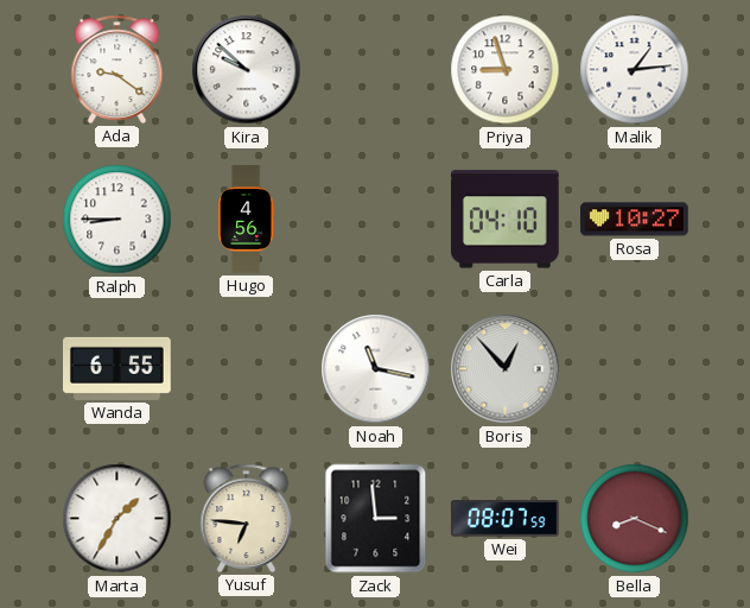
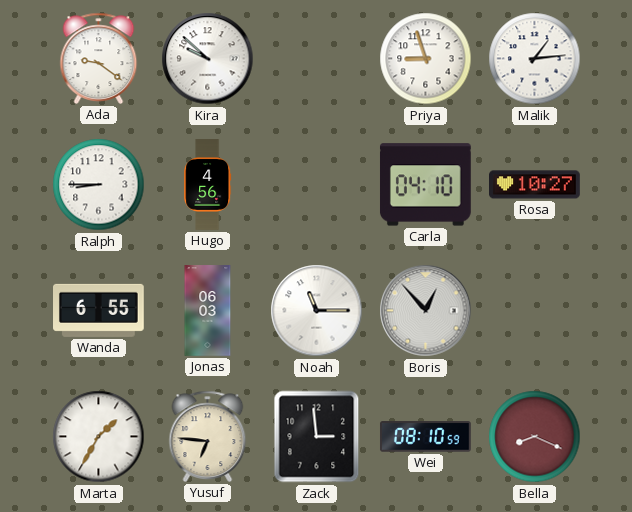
Jonas: none -> 06:03
Noah: 11:17 -> 11:15
Wei: 08:07 -> 08:10
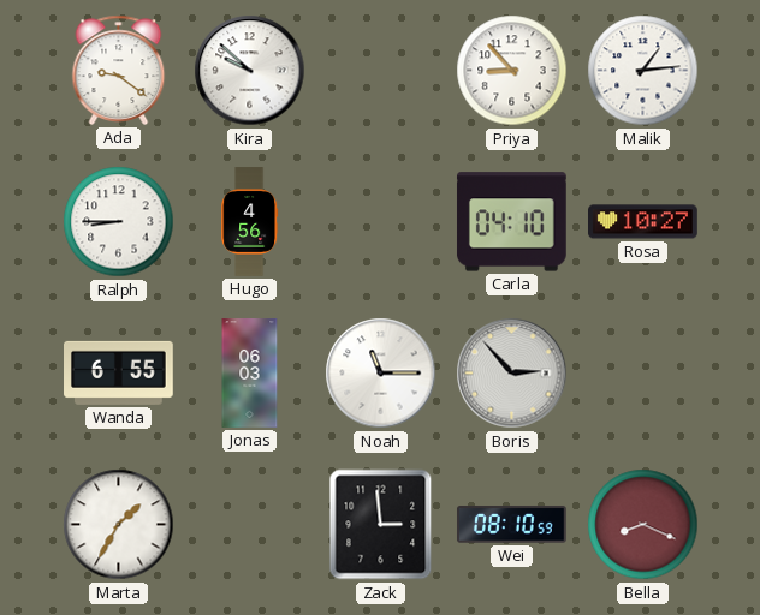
Priya: 8:57 -> 8:53
Boris: 12:53 -> 2:53
Yusuf: 6:46 -> none
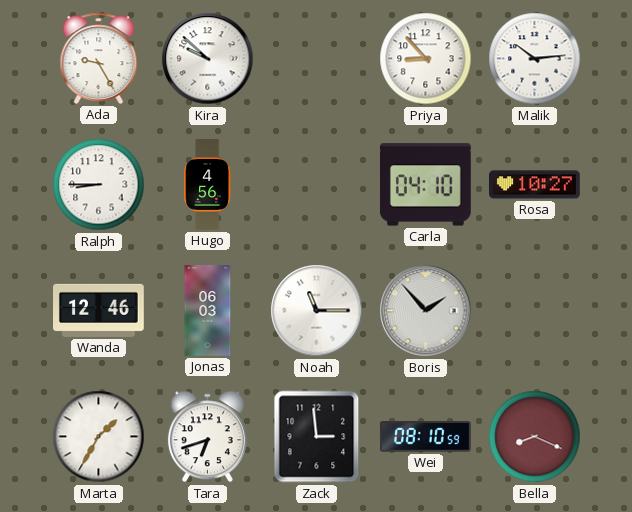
Ada: 9:21 -> 9:25
Malik: 1:14 -> 10:14
Wanda: 6:55 -> 12:46
Boris: 2:53 -> 1:53
Tara: none -> 6:42
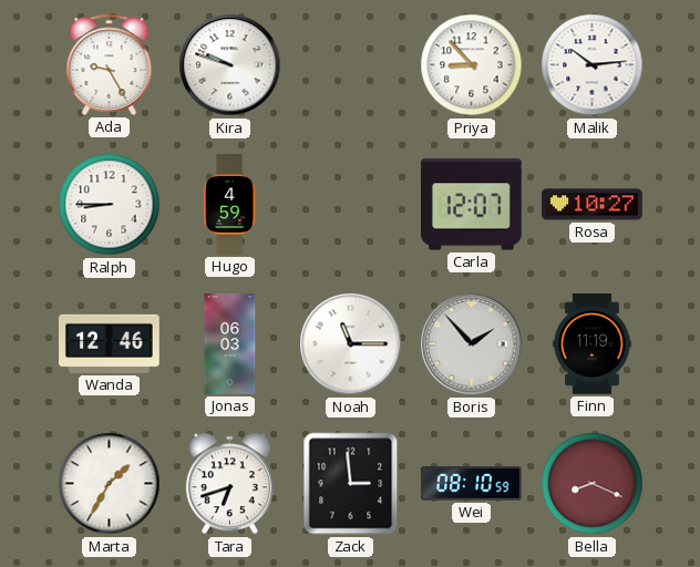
Kira: 9:52 -> 9:48
Hugo: 4:56 -> 4:59
Carla: 04:10 -> 12:07
Finn: none -> 11:19
